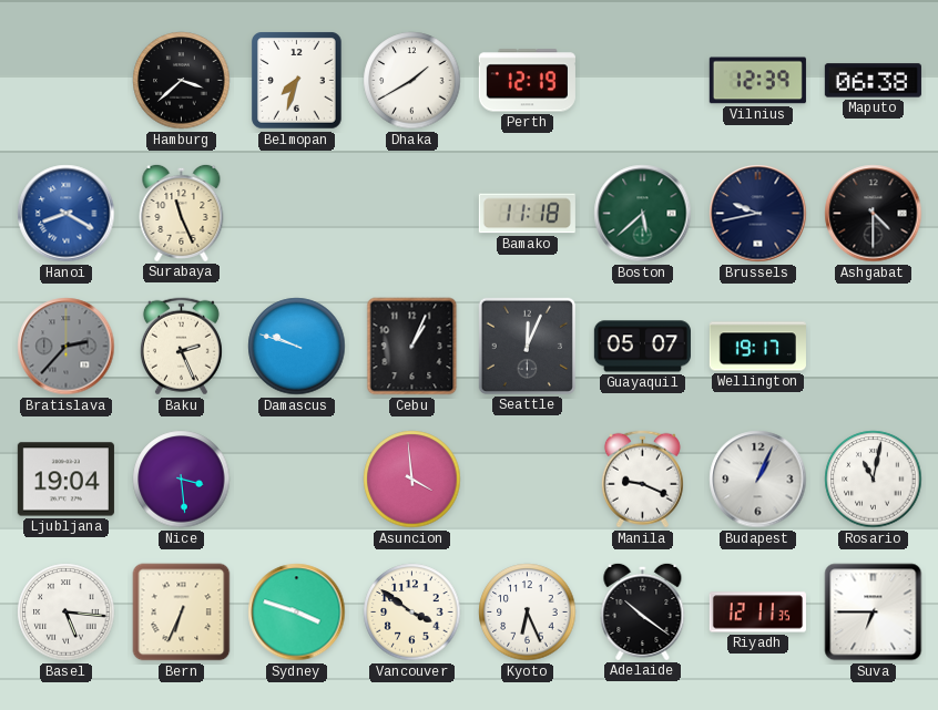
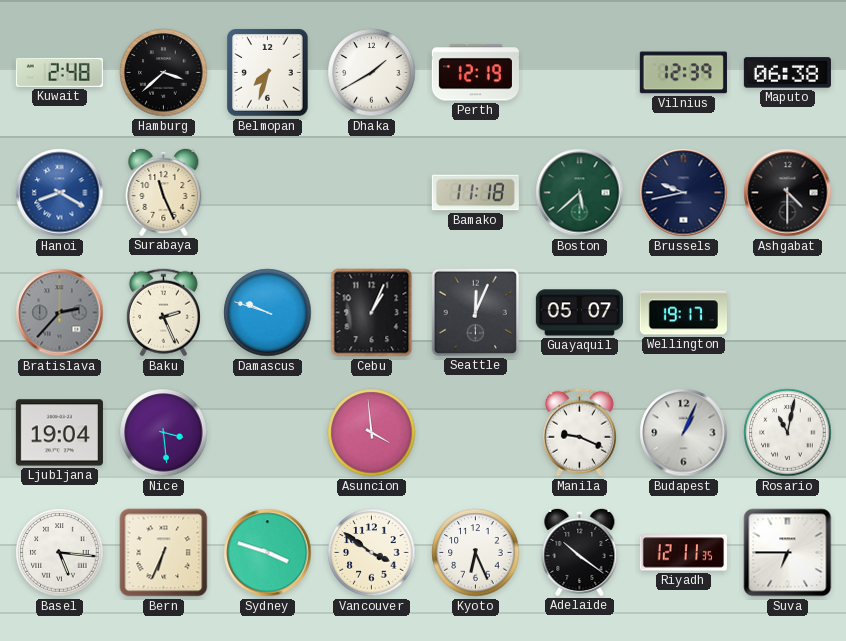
Kuwait: none -> 2:48
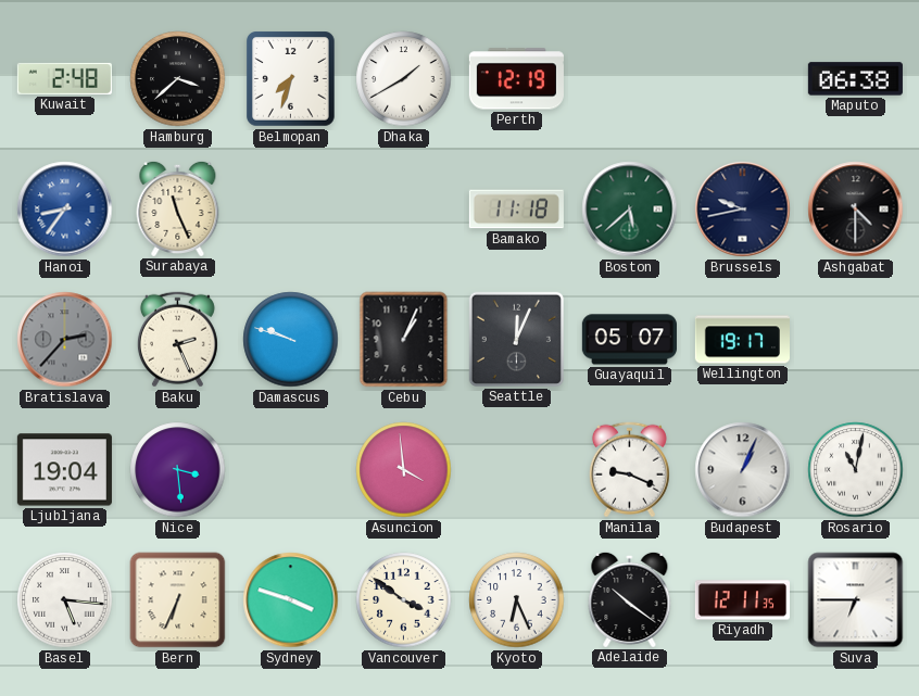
Vilnius: 12:39 -> none
Hanoi: 8:20 -> 8:36
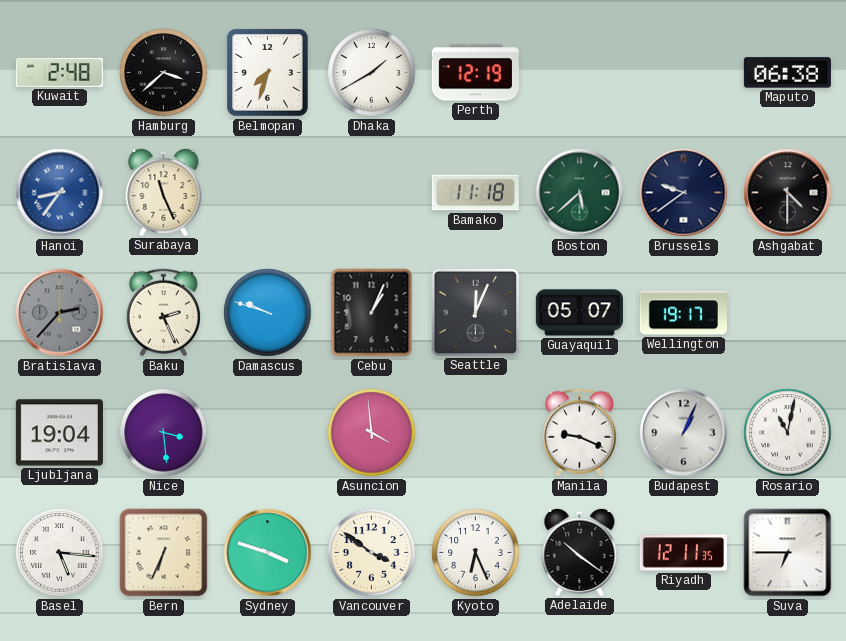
Brussels: 9:43 -> 9:39
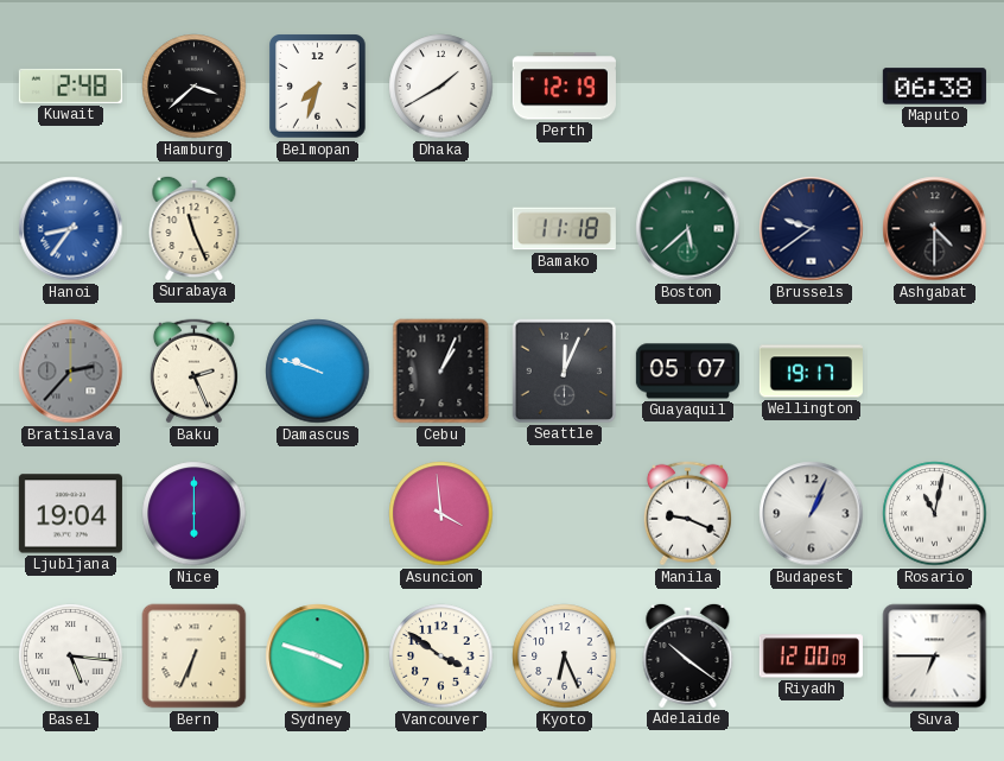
Nice: 3:29 -> 6:00
Riyadh: 12:11 -> 12:00
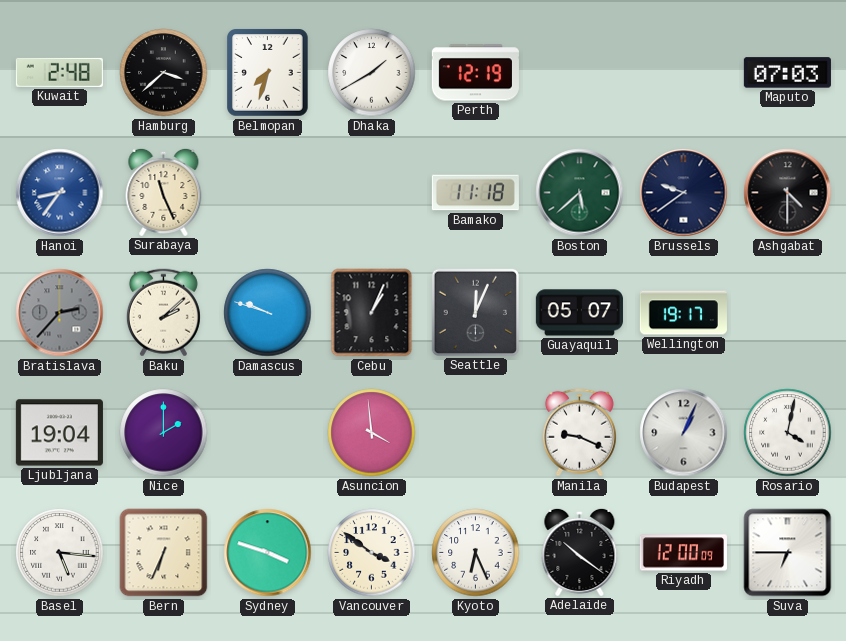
Maputo: 06:38 -> 07:03
Baku: 2:26 -> 2:08
Nice: 6:00 -> 2:00
Rosario: 11:02 -> 4:02
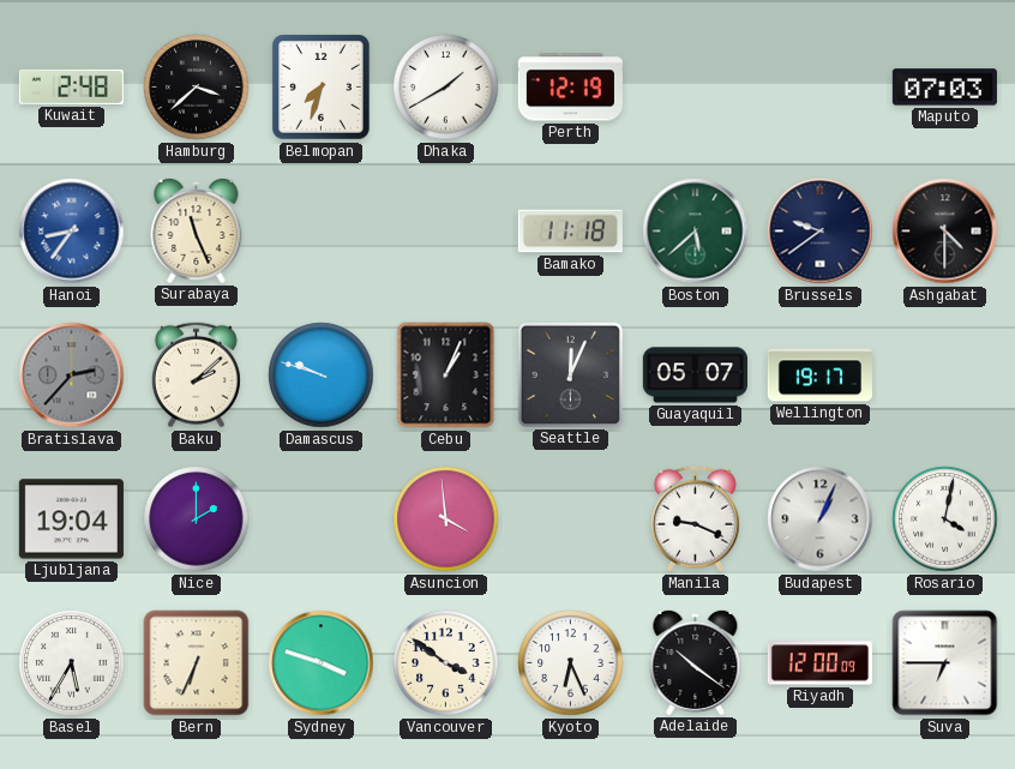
Basel: 5:16 -> 5:35
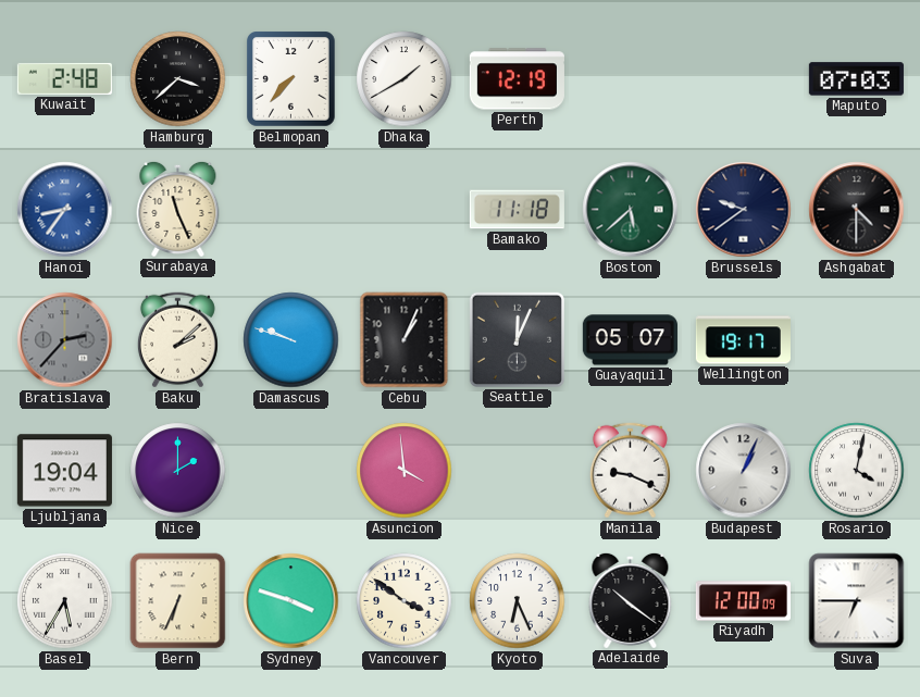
Belmopan: 7:33 -> 7:37
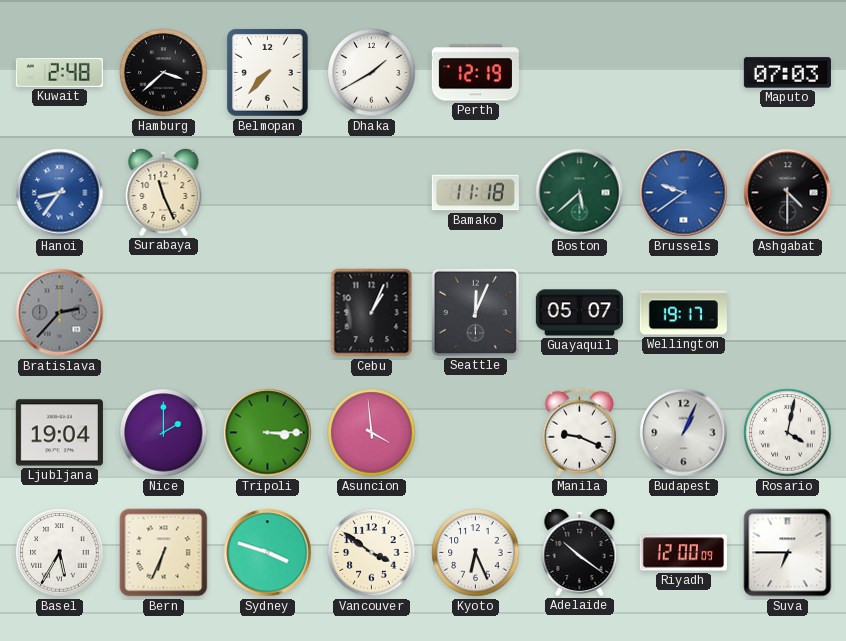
Brussels dial: navy -> blue
Baku: 2:08 -> none
Damascus: 9:48 -> none
Tripoli: none -> 3:15
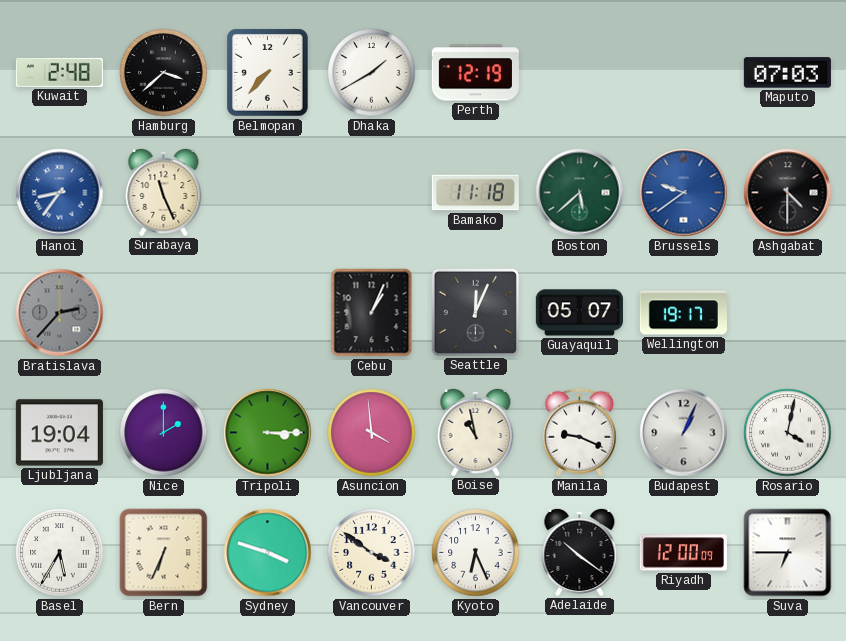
Boise: none -> 10:58
